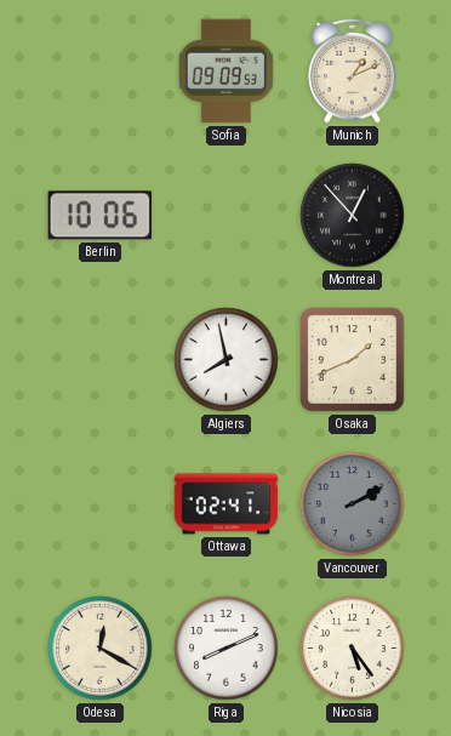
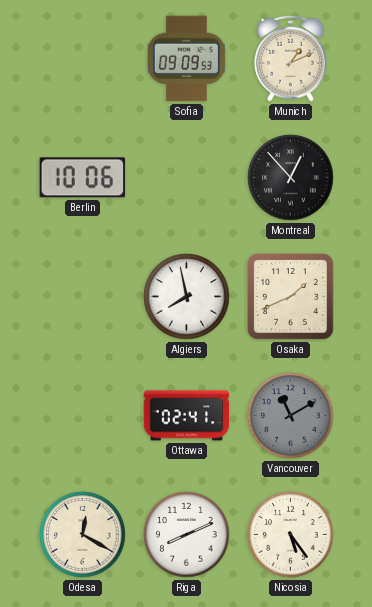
Vancouver: 2:10 -> 11:10
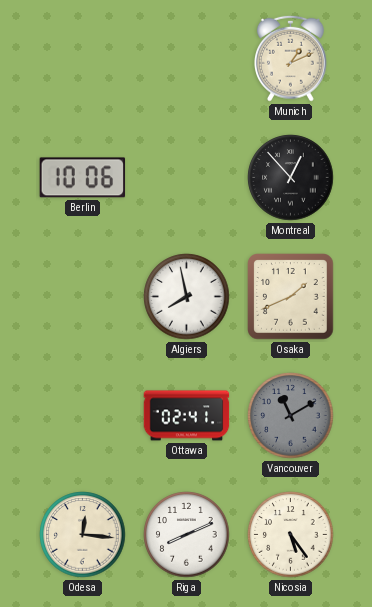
Sofia: 09:09 -> none
Odesa: 12:20 -> 12:16
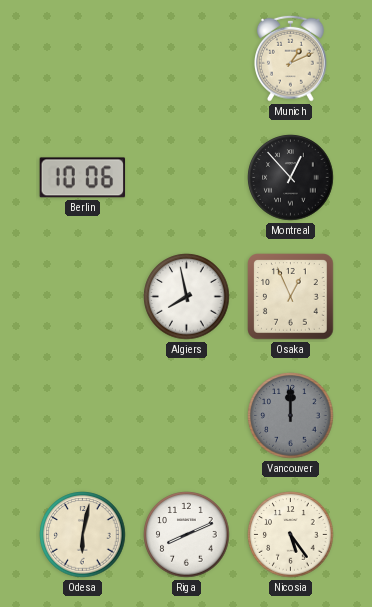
Osaka: 1:41 -> 12:56
Ottawa: 02:41 -> none
Vancouver: 11:10 -> 12:00
Odesa: 12:16 -> 6:02
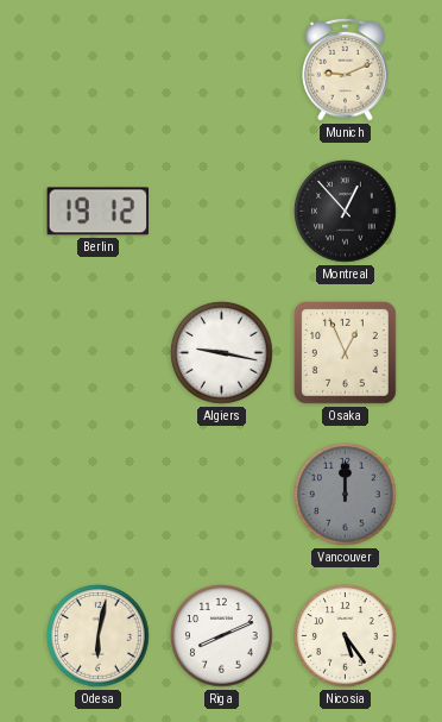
Munich: 1:11 -> 9:11
Berlin: 10:06 -> 19:12
Algiers: 7:58 -> 9:17
